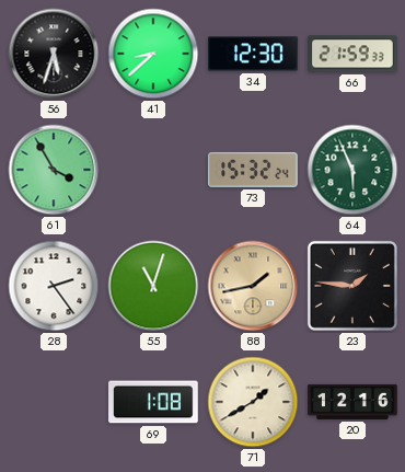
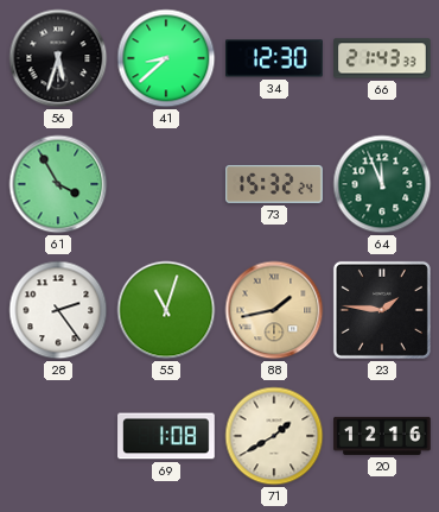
66: 21:59 -> 21:43
64: 5:56 -> 11:56
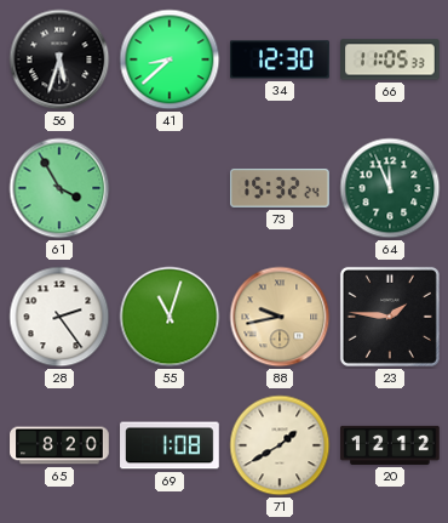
66: 21:43 -> 11:05
88: 1:43 -> 9:43
65: none -> 8:20
20: 12:16 -> 12:12
